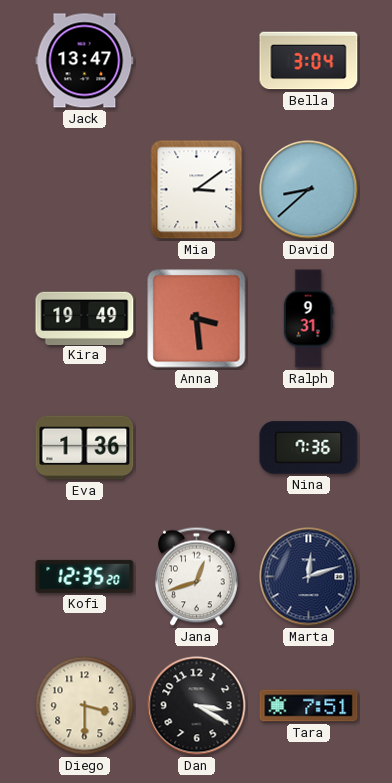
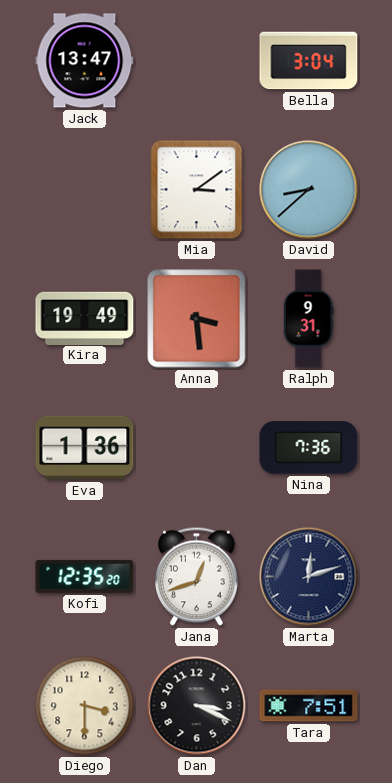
Dan: 3:20 -> 3:19
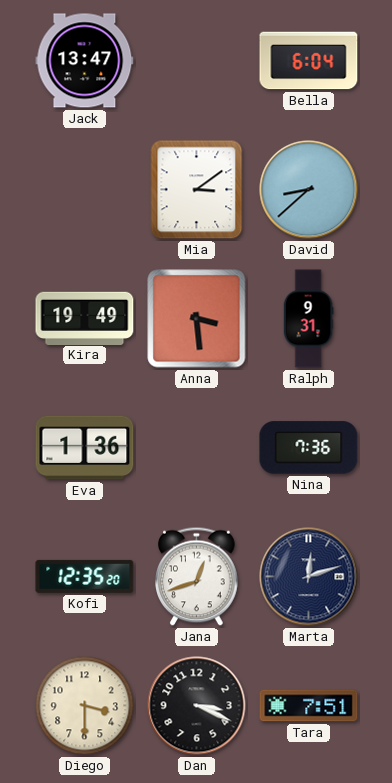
Bella: 3:04 -> 6:04
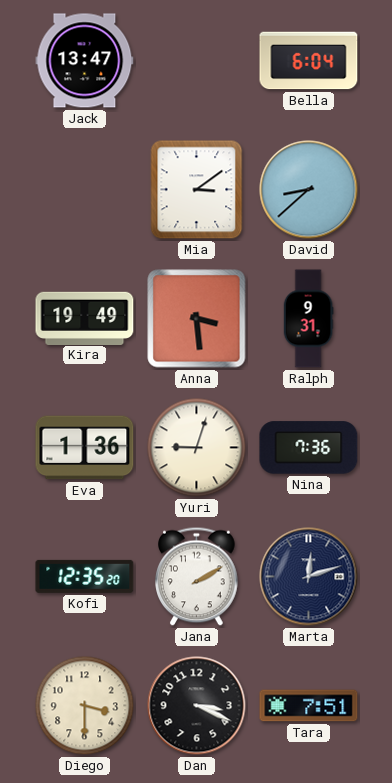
Yuri: none -> 9:03
Jana: 12:42 -> 2:10
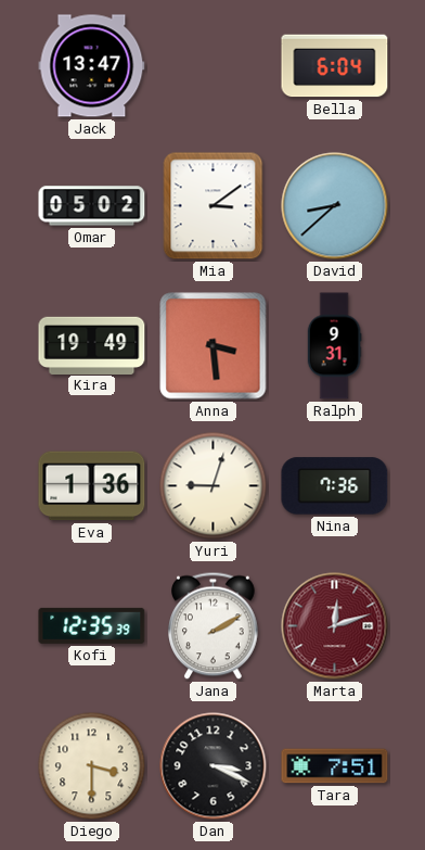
Omar: none -> 05:02
Kofi: 12:35:20 -> 12:35:39
Marta dial: navy -> burgundy
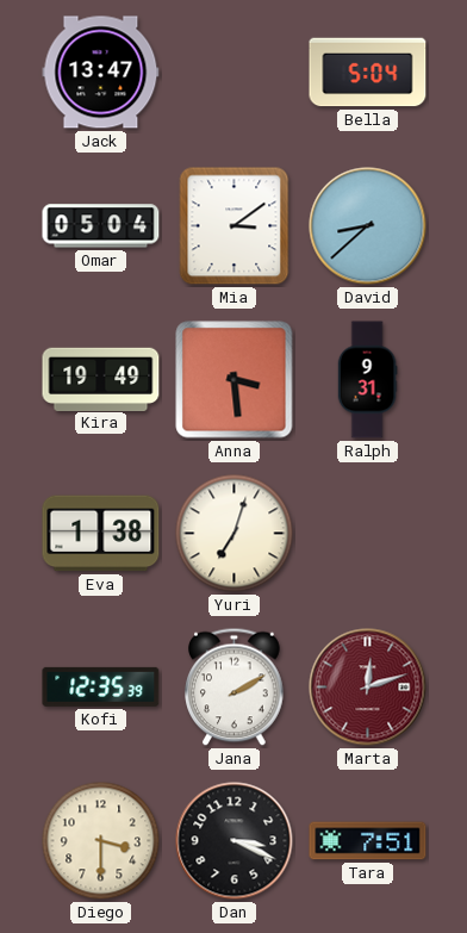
Bella: 6:04 -> 5:04
Omar: 05:02 -> 05:04
Eva: 1:36 -> 1:38
Yuri: 9:03 -> 7:03
Nina: 7:36 -> none
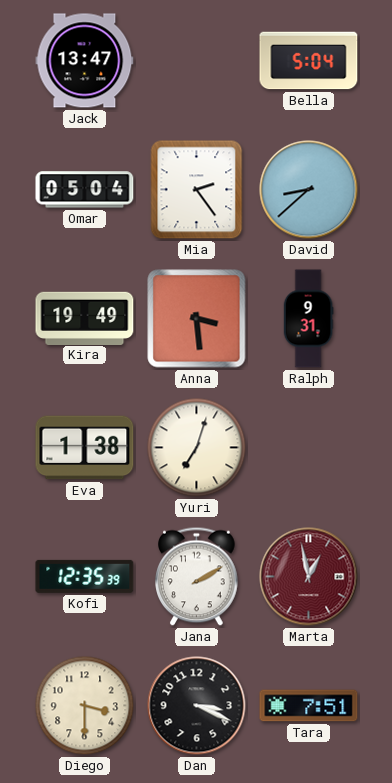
Mia: 3:09 -> 2:24
Marta: 12:12 -> 12:58
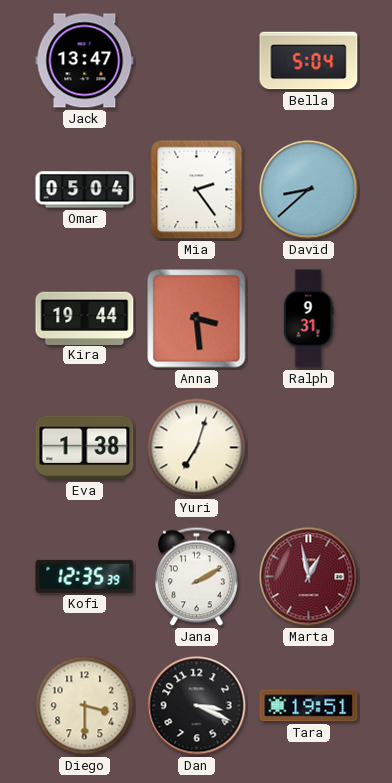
Kira: 19:49 -> 19:44
Tara: 7:51 -> 19:51
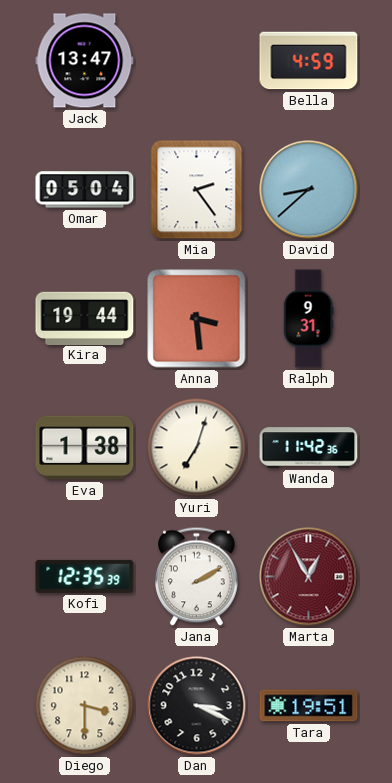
Bella: 5:04 -> 4:59
Wanda: none -> 11:42
Marta: 12:58 -> 12:55
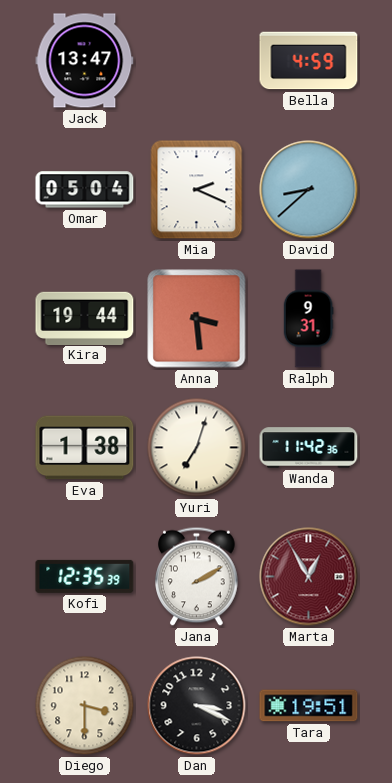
Mia: 2:24 -> 2:19
